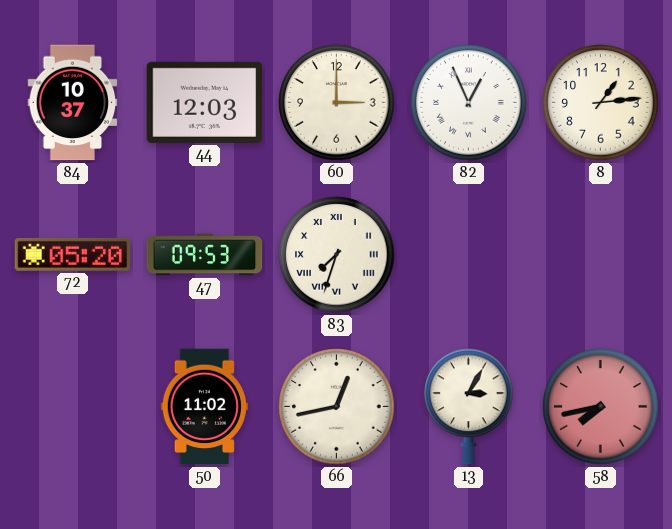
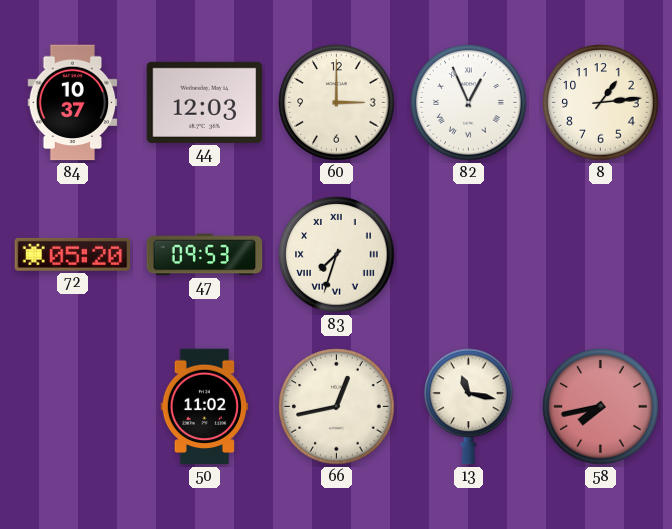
13: 3:05 -> 11:17
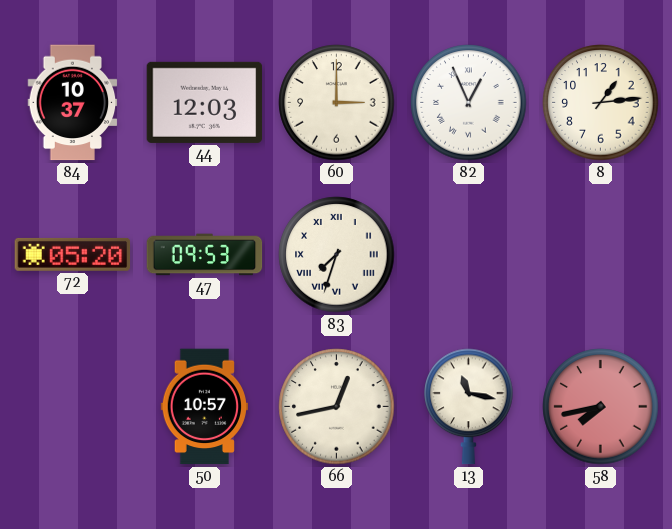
50: 11:02 -> 10:57
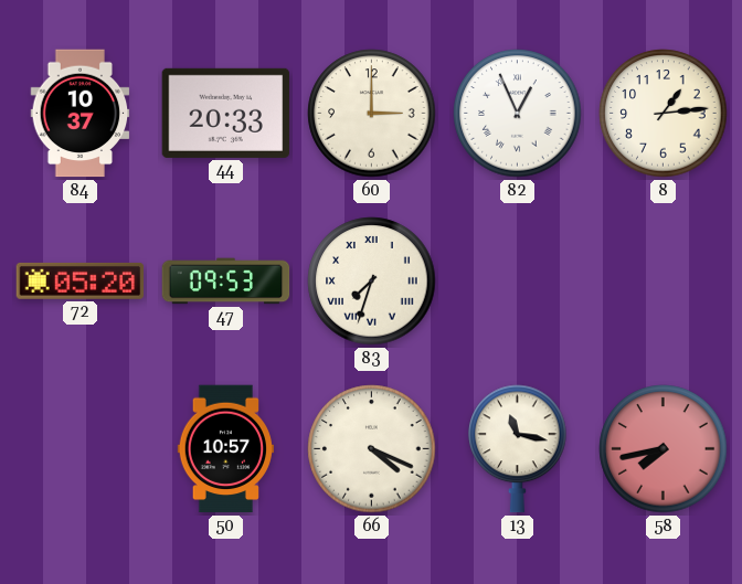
44: 12:03 -> 20:33
66: 12:43 -> 4:19
